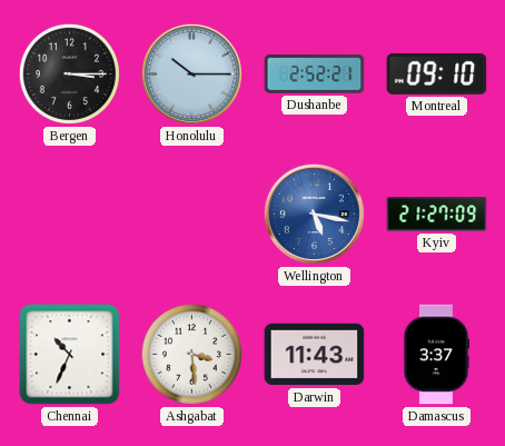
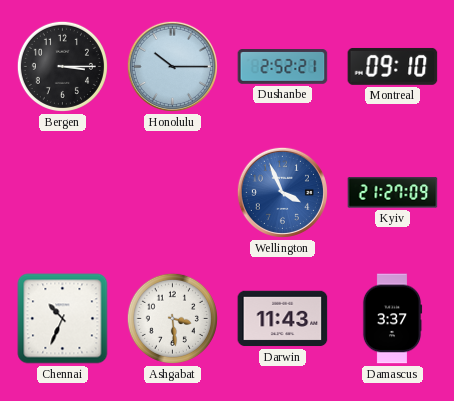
Wellington: 5:17 -> 3:56
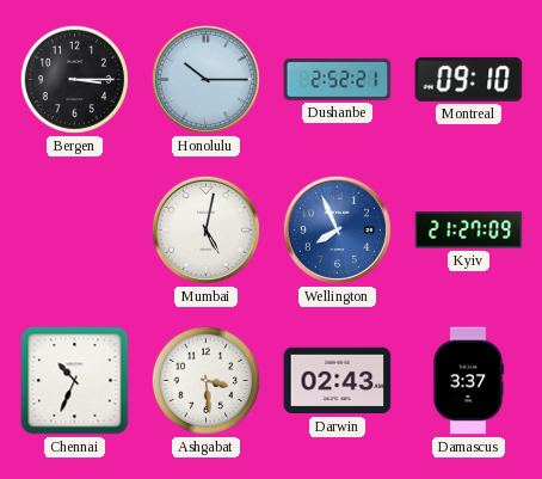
Mumbai: none -> 5:02
Wellington: 3:56 -> 7:56
Darwin: 11:43 -> 02:43
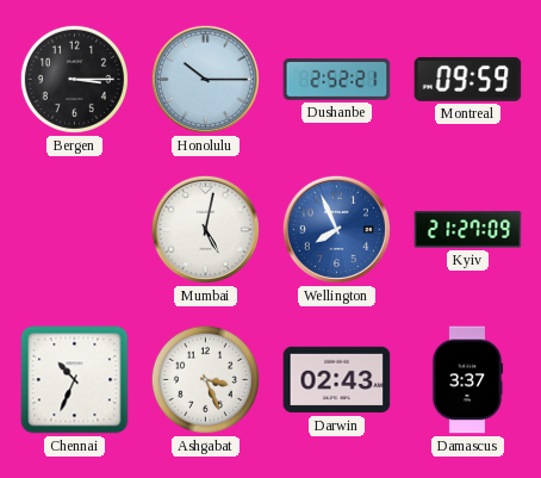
Montreal: 09:10 -> 09:59
Ashgabat: 3:29 -> 3:26
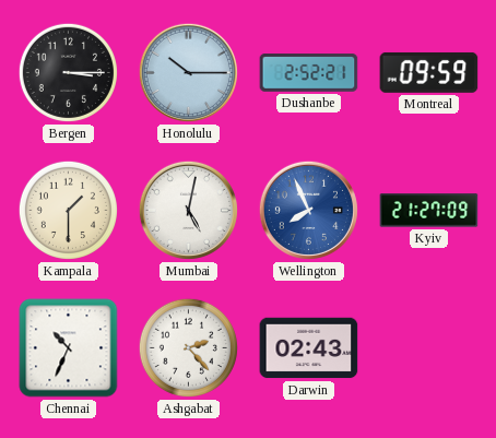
Kampala: none -> 1:30
Ashgabat: 3:26 -> 2:23
Damascus: 3:37 -> none
